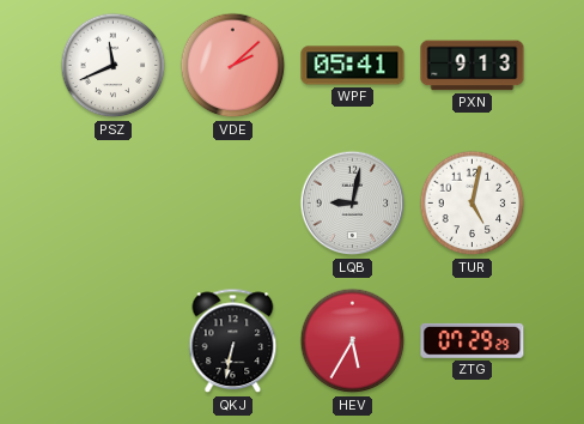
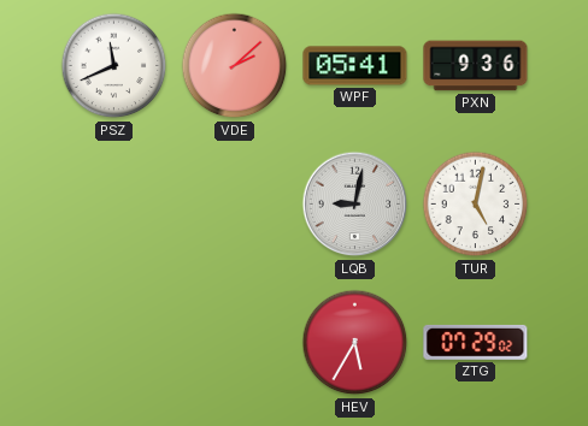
PXN: 9:13 -> 9:36
QKJ: 6:32 -> none
ZTG: 07:29:29 -> 07:29:02
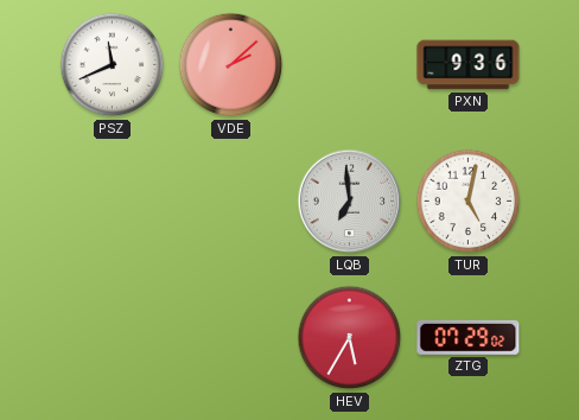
WPF: 05:41 -> none
LQB: 9:02 -> 6:59
